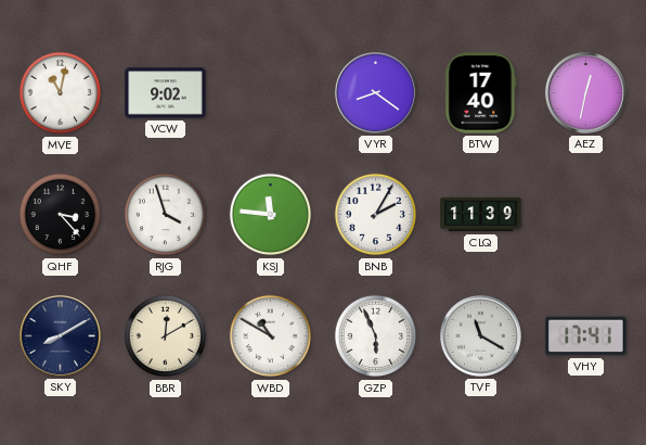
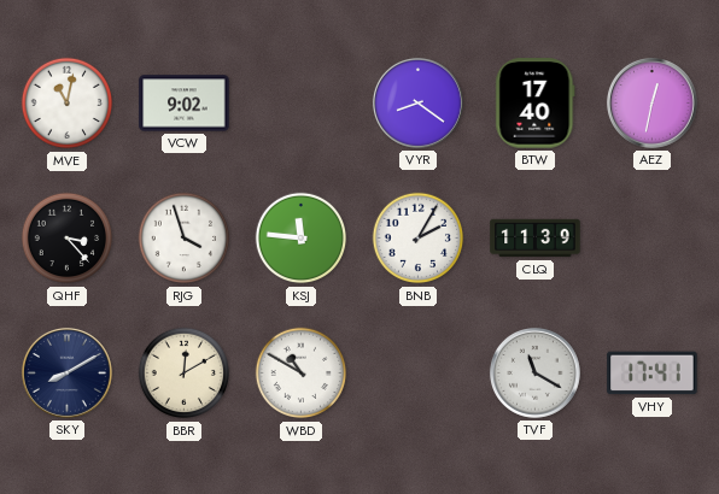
GZP: 5:56 -> none
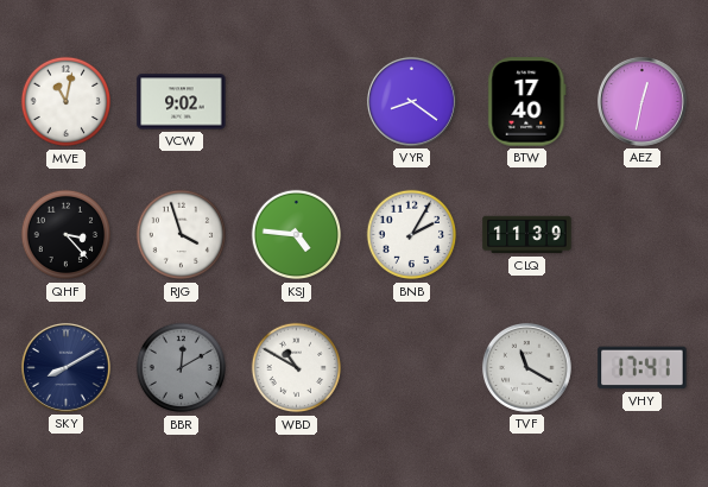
KSJ: 11:46 -> 4:46
BBR dial: cream -> grey
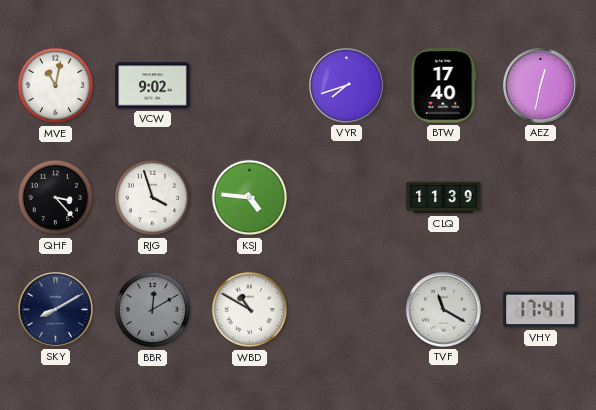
VYR: 8:21 -> 7:42
BNB: 2:05 -> none
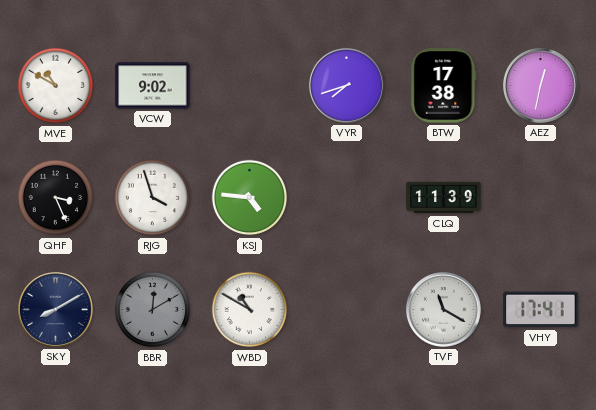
MVE: 11:02 -> 10:50
BTW: 17:40 -> 17:38
QHF: 3:23 -> 3:26
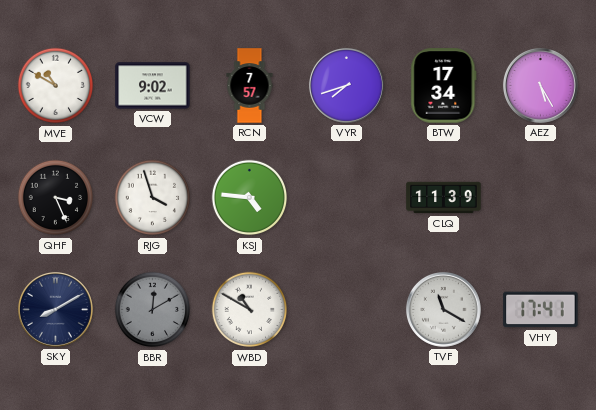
RCN: none -> 7:57
BTW: 17:38 -> 17:34
AEZ: 12:32 -> 5:25
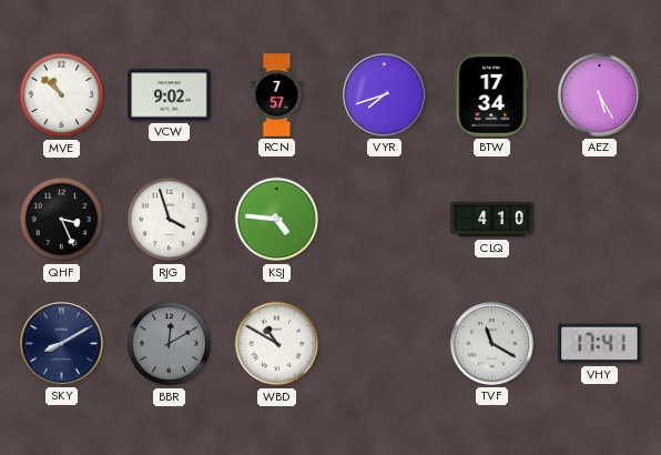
MVE: 10:50 -> 10:52
CLQ: 11:39 -> 4:10
